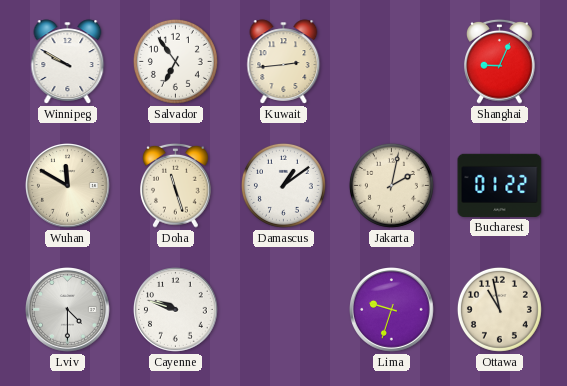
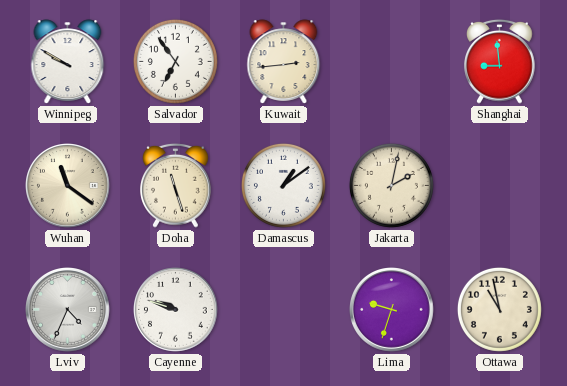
Shanghai: 9:04 -> 8:59
Wuhan: 11:50 -> 11:21
Bucharest: 01:22 -> none
Lviv: 4:30 -> 4:34
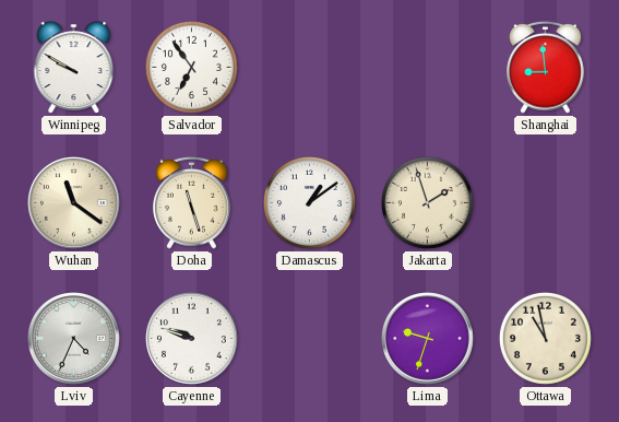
Kuwait: 2:44 -> none
Jakarta: 2:02 -> 1:57
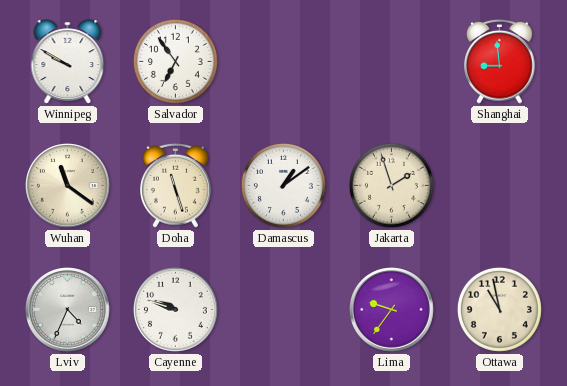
Lima: 9:33 -> 9:36
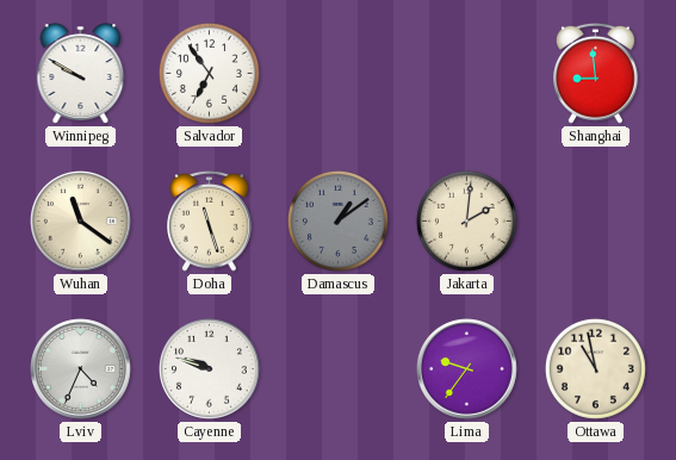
Damascus dial: white -> grey
Jakarta: 1:57 -> 2:01
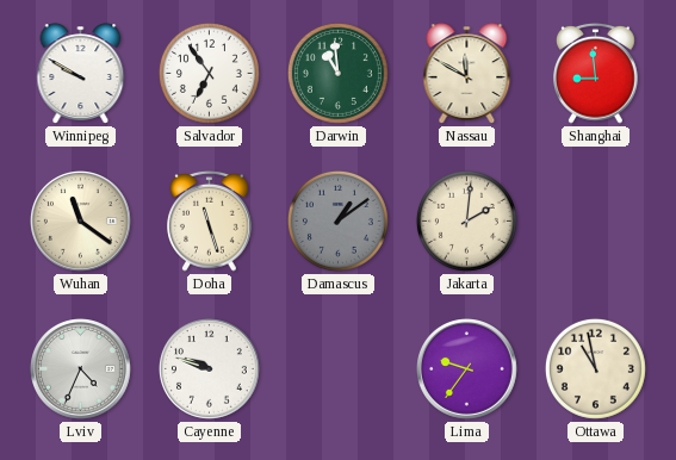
Darwin: none -> 10:59
Nassau: none -> 11:50
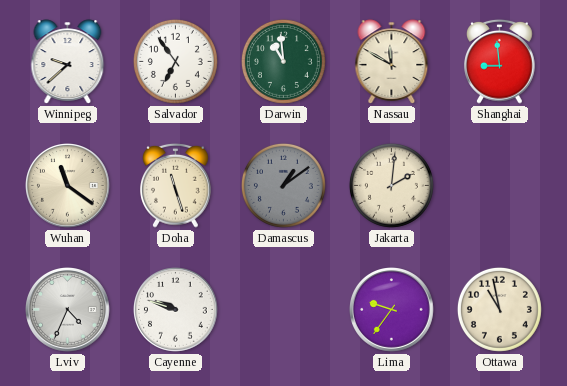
Winnipeg: 9:50 -> 9:38
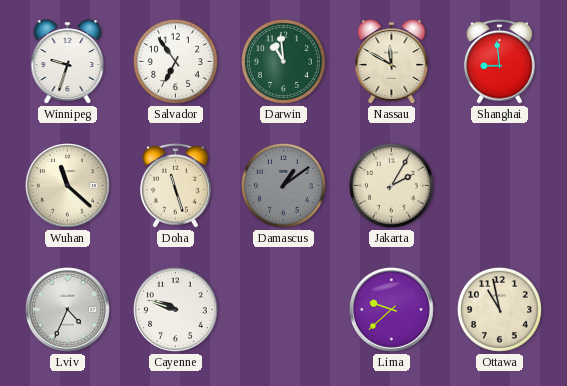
Winnipeg: 9:38 -> 9:33
Wuhan: 11:21 -> 11:22
Jakarta: 2:01 -> 2:05
Lima: 9:36 -> 9:38
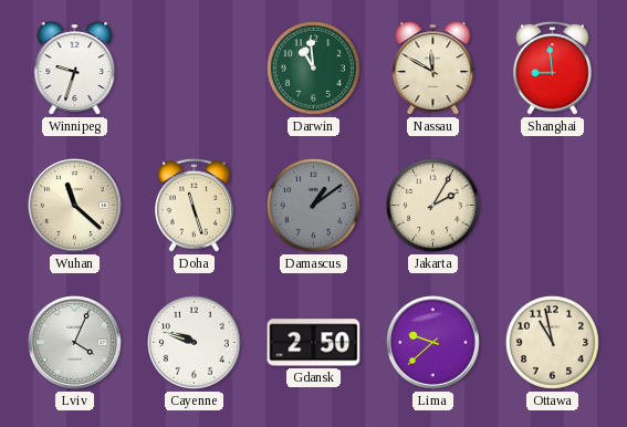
Salvador: 6:54 -> none
Lviv: 4:34 -> 4:04
Gdansk: none -> 2:50
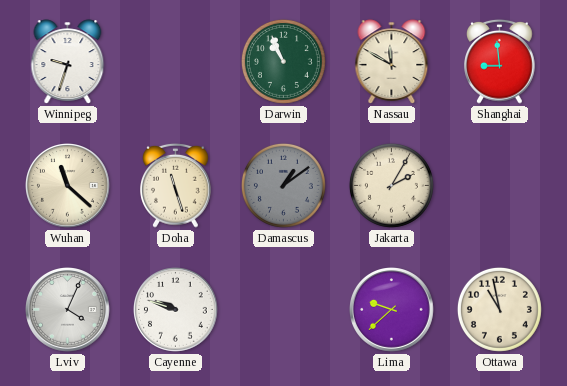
Darwin: 10:59 -> 10:56
Gdansk: 2:50 -> none
